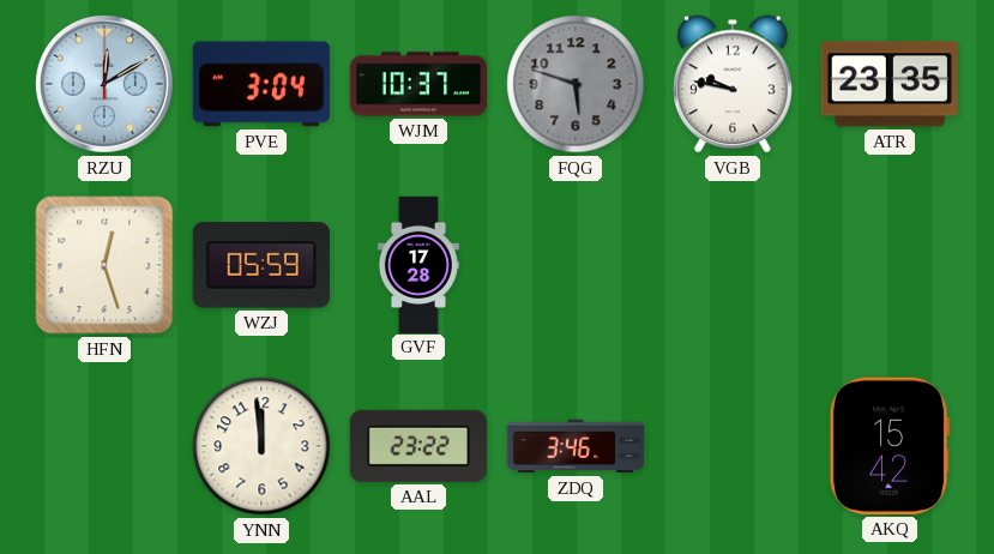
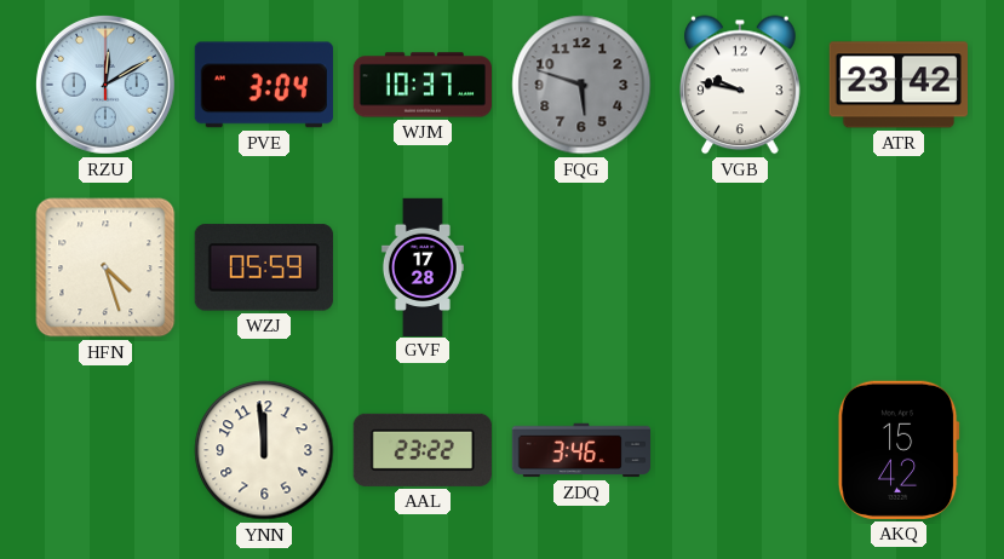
ATR: 23:35 -> 23:42
HFN: 12:27 -> 4:27
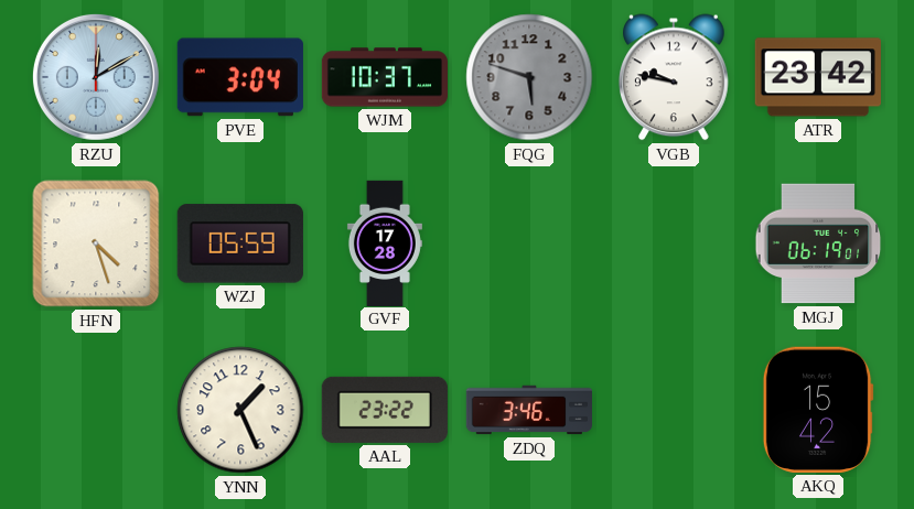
MGJ: none -> 06:19
YNN: 11:59 -> 1:26
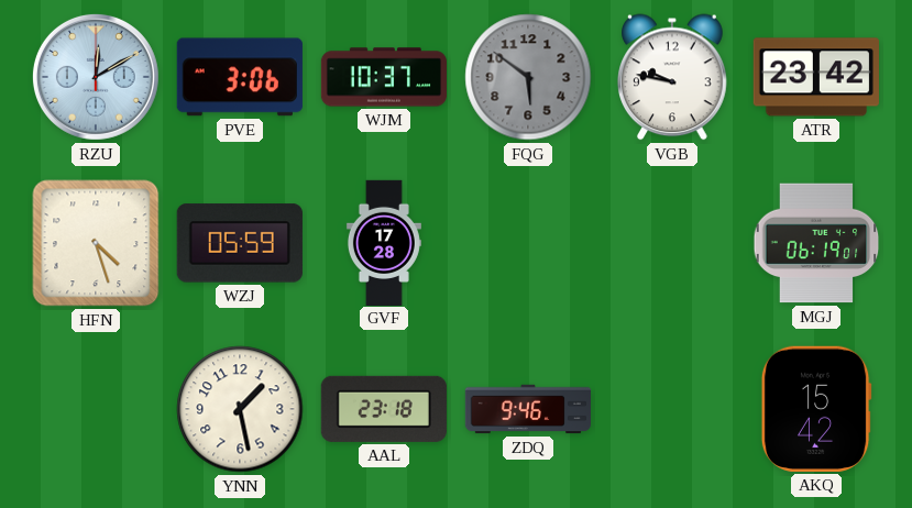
PVE: 3:04 -> 3:06
FQG: 5:48 -> 5:51
YNN: 1:26 -> 1:28
AAL: 23:22 -> 23:18
ZDQ: 3:46 -> 9:46
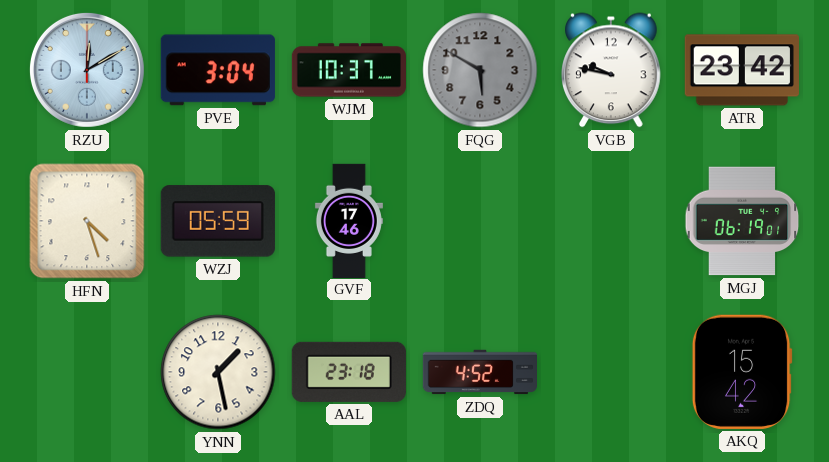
PVE: 3:06 -> 3:04
FQG: 5:51 -> 5:50
GVF: 17:28 -> 17:46
ZDQ: 9:46 -> 4:52
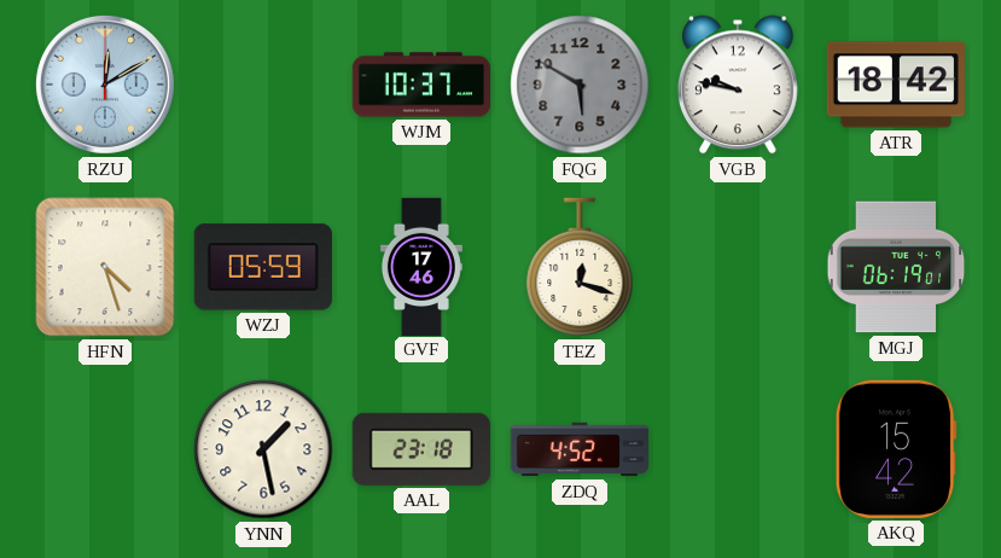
PVE: 3:04 -> none
ATR: 23:42 -> 18:42
TEZ: none -> 12:18
